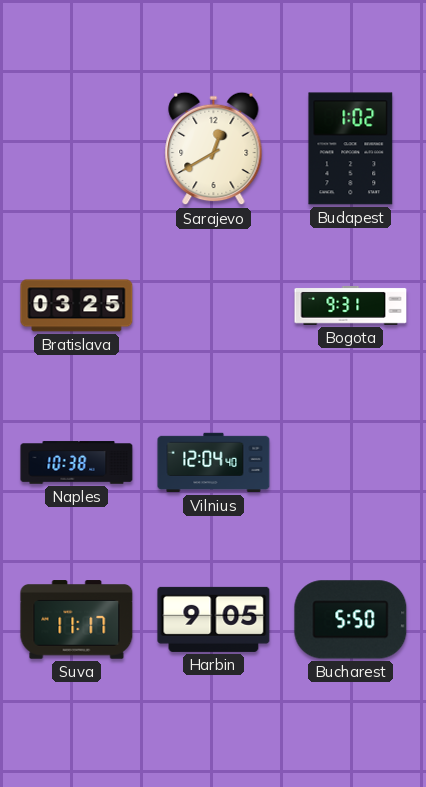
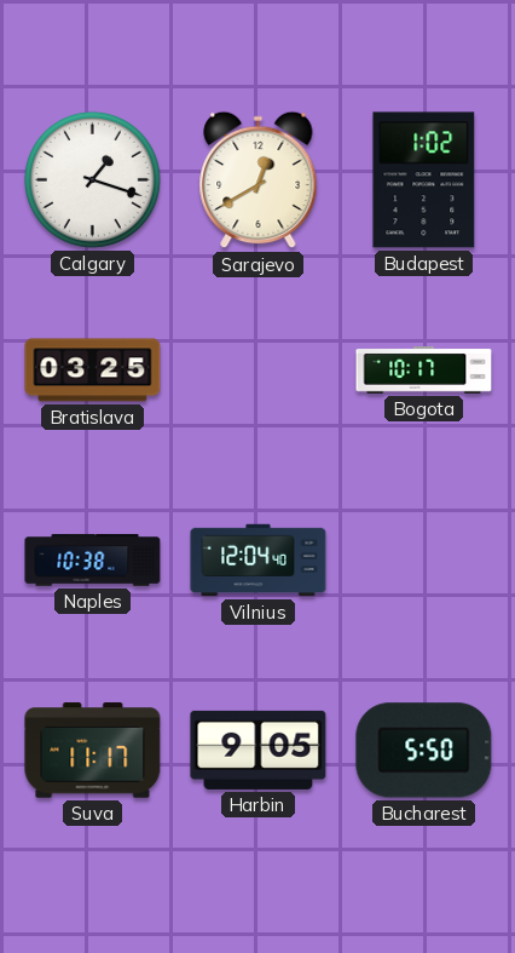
Calgary: none -> 1:18
Bogota: 9:31 -> 10:17
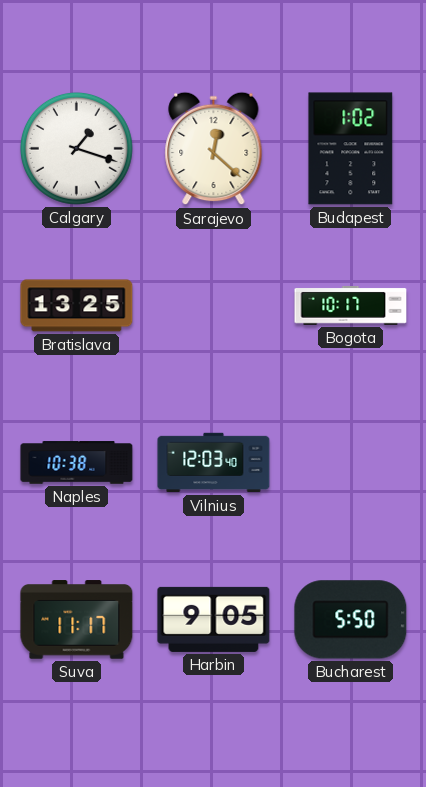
Sarajevo: 12:40 -> 12:22
Bratislava: 03:25 -> 13:25
Vilnius: 12:04 -> 12:03
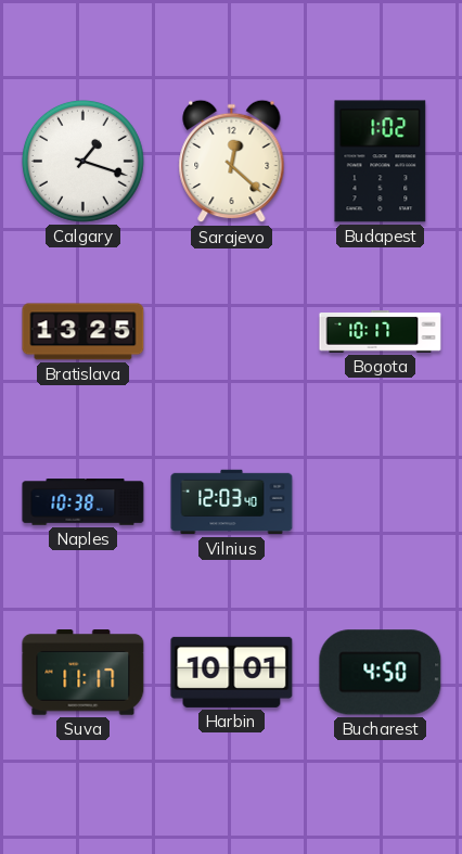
Harbin: 9:05 -> 10:01
Bucharest: 5:50 -> 4:50
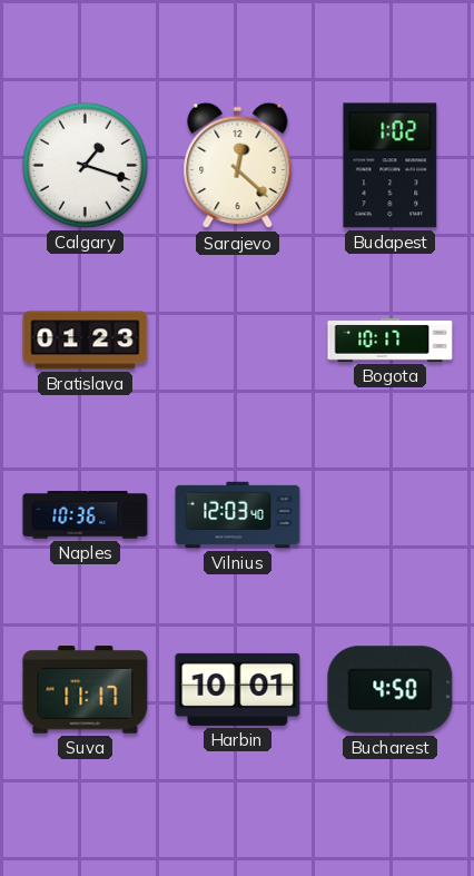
Bratislava: 13:25 -> 01:23
Naples: 10:38 -> 10:36
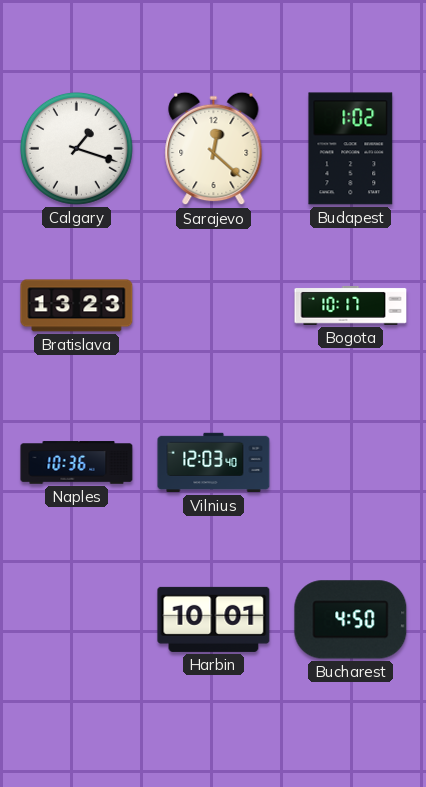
Bratislava: 01:23 -> 13:23
Suva: 11:17 -> none
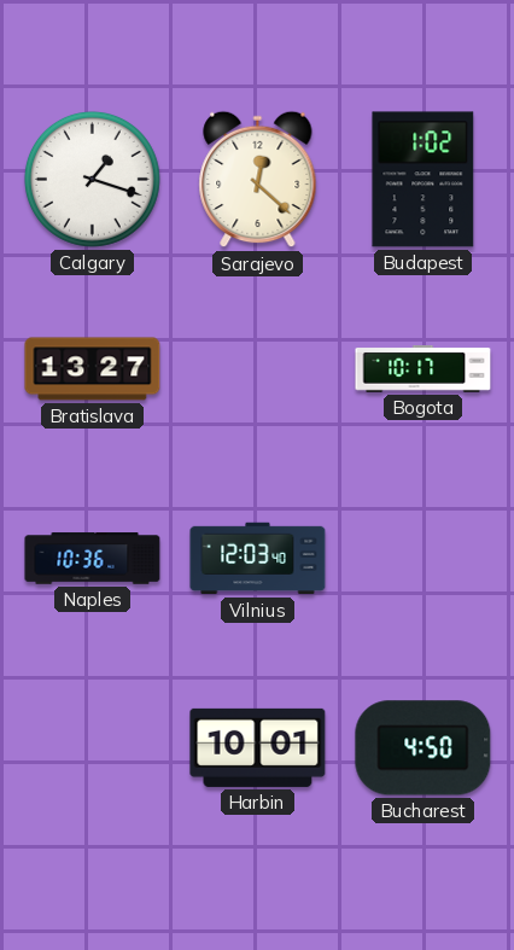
Bratislava: 13:23 -> 13:27
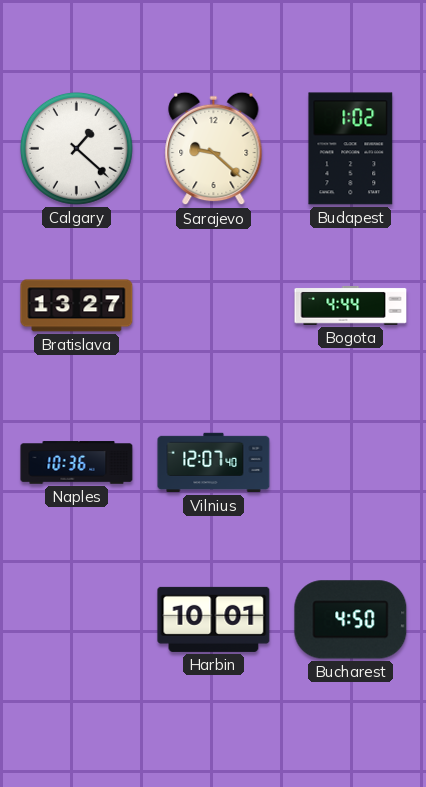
Calgary: 1:18 -> 1:22
Sarajevo: 12:22 -> 9:22
Bogota: 10:17 -> 4:44
Vilnius: 12:03 -> 12:07
